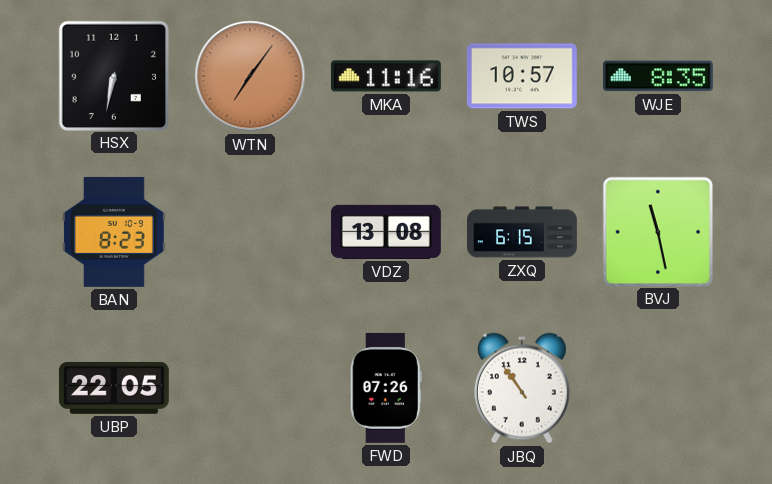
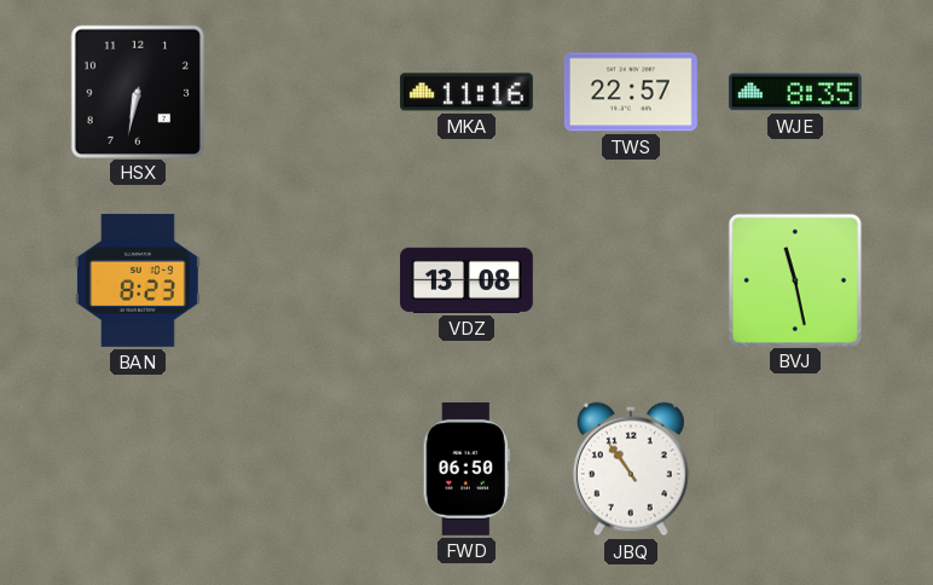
WTN: 7:06 -> none
TWS: 10:57 -> 22:57
ZXQ: 6:15 -> none
UBP: 22:05 -> none
FWD: 07:26 -> 06:50
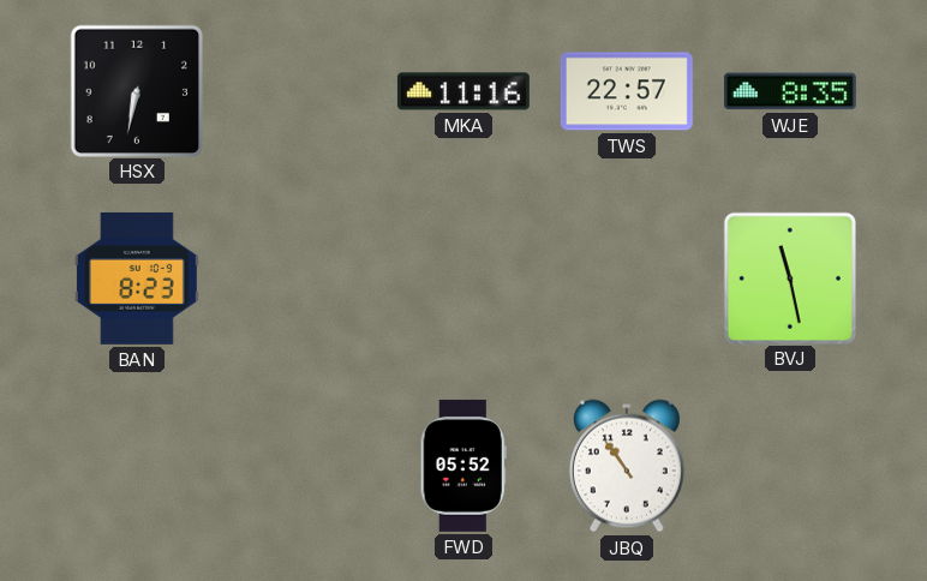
VDZ: 13:08 -> none
FWD: 06:50 -> 05:52
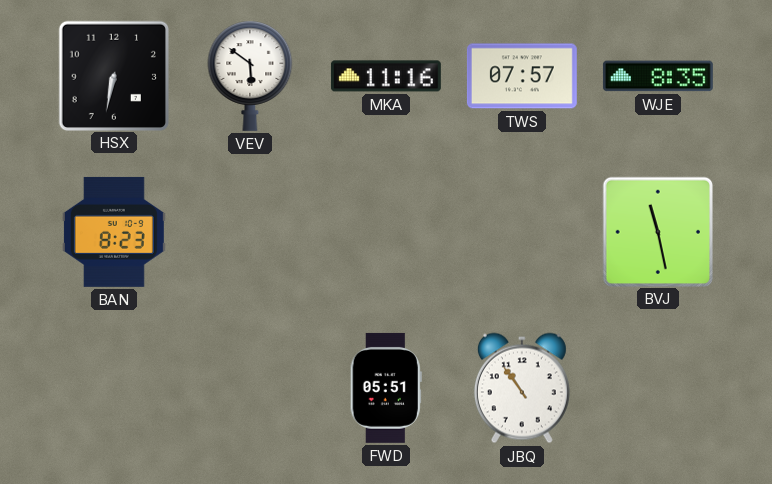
VEV: none -> 5:51
TWS: 22:57 -> 07:57
FWD: 05:52 -> 05:51
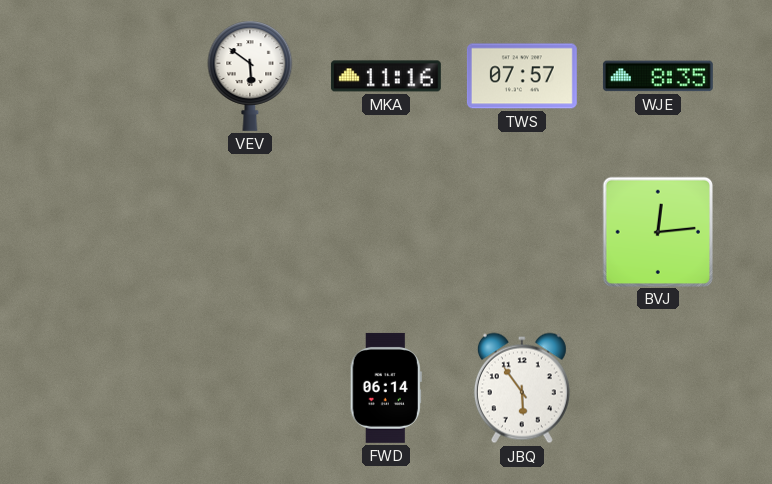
HSX: 6:32 -> none
BAN: 8:23 -> none
BVJ: 11:28 -> 12:14
FWD: 05:51 -> 06:14
JBQ: 10:54 -> 5:54
